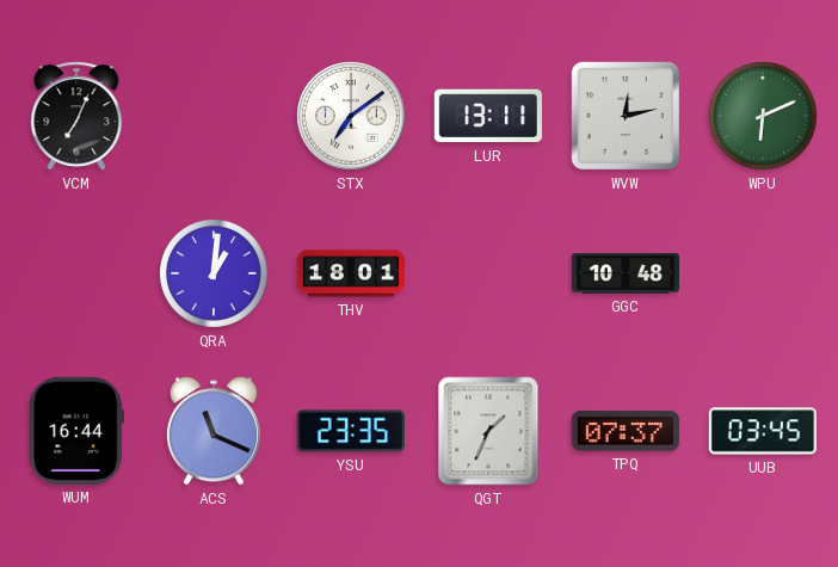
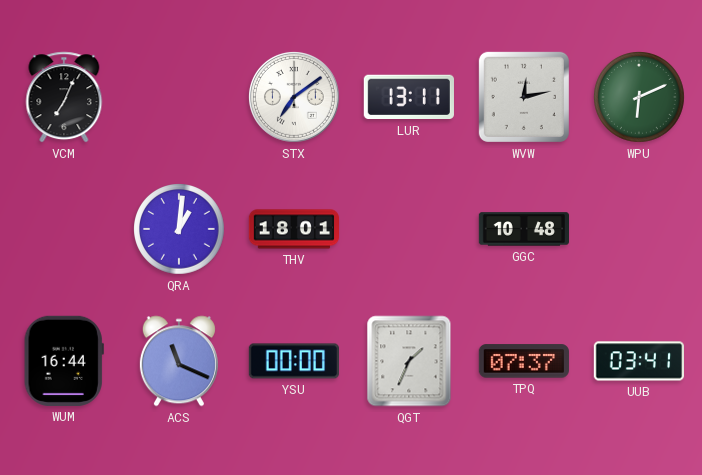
YSU: 23:35 -> 00:00
UUB: 03:45 -> 03:41
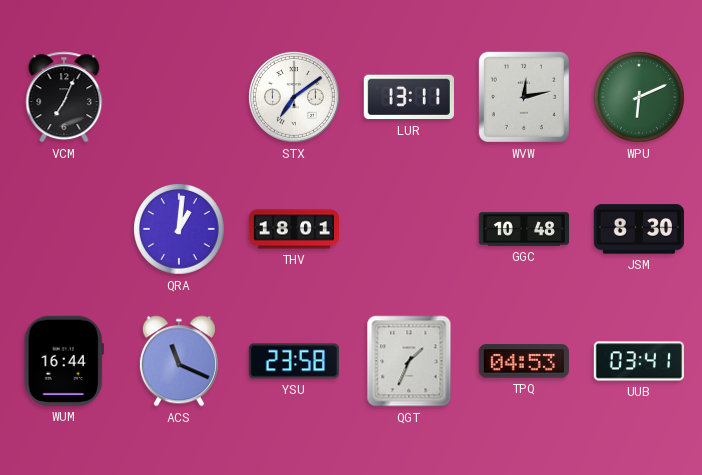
JSM: none -> 8:30
YSU: 00:00 -> 23:58
TPQ: 07:37 -> 04:53
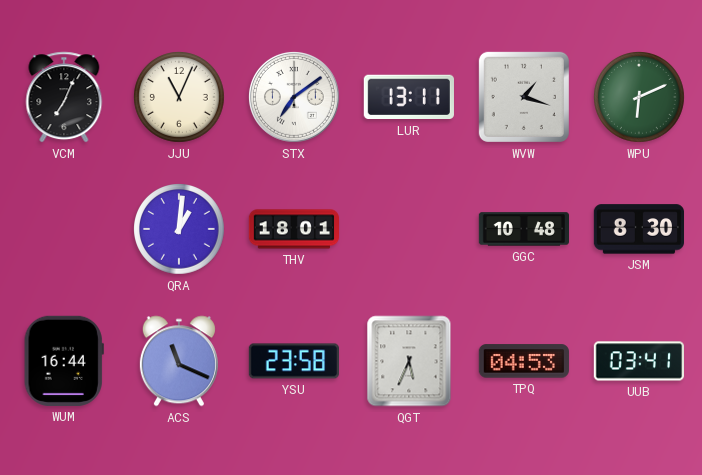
JJU: none -> 11:04
WVW: 12:13 -> 1:18
QGT: 1:34 -> 5:34
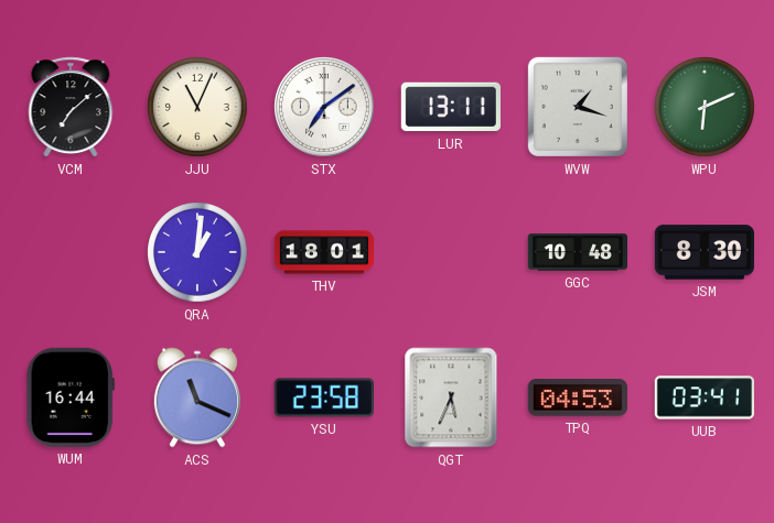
VCM: 7:04 -> 7:08
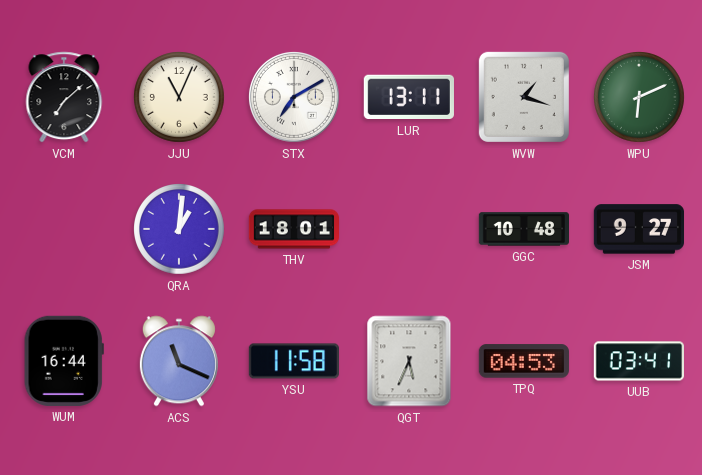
STX: 7:09 -> 7:10
JSM: 8:30 -> 9:27
YSU: 23:58 -> 11:58
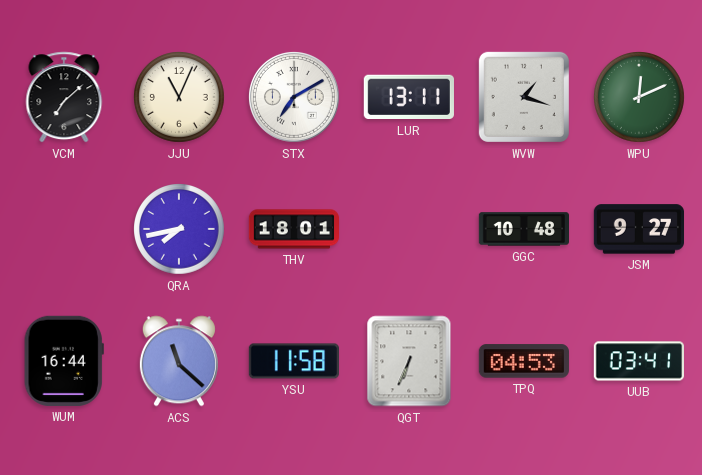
WPU: 6:11 -> 12:11
QRA: 1:01 -> 7:43
ACS: 11:19 -> 11:22
QGT: 5:34 -> 6:34
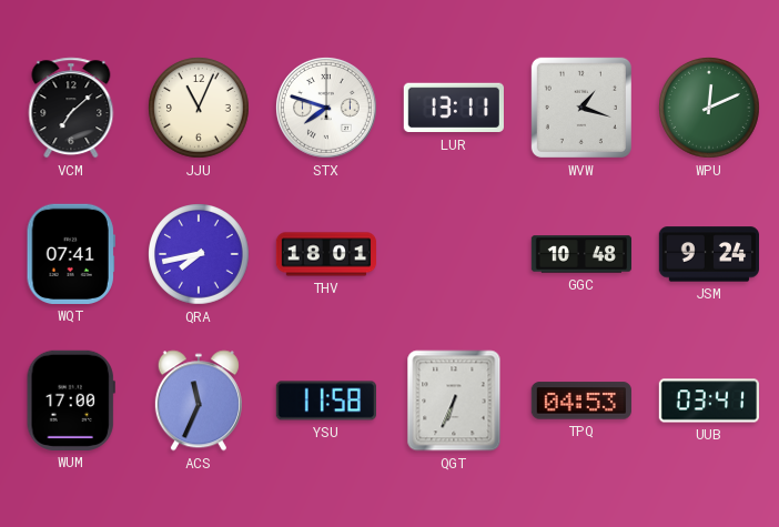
STX: 7:10 -> 7:48
WQT: none -> 07:41
JSM: 9:27 -> 9:24
WUM: 16:44 -> 17:00
ACS: 11:22 -> 11:34
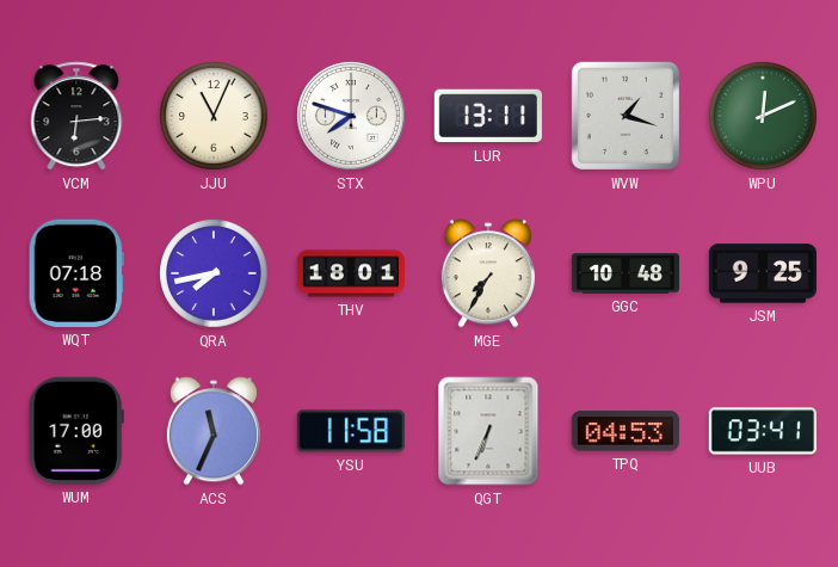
VCM: 7:08 -> 6:14
WQT: 07:41 -> 07:18
MGE: none -> 7:35
JSM: 9:24 -> 9:25
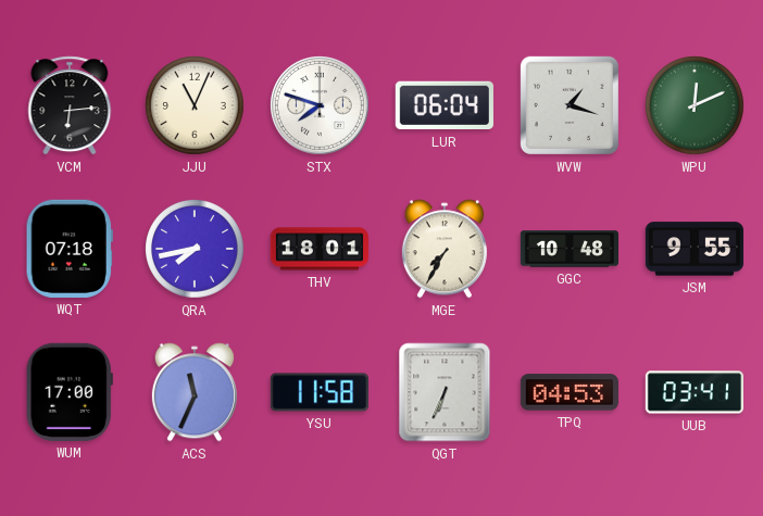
LUR: 13:11 -> 06:04
JSM: 9:25 -> 9:55
